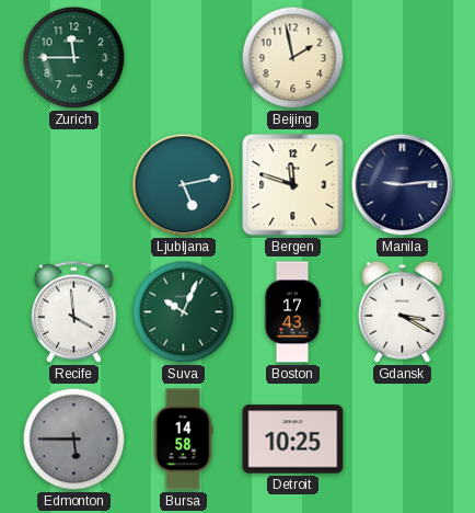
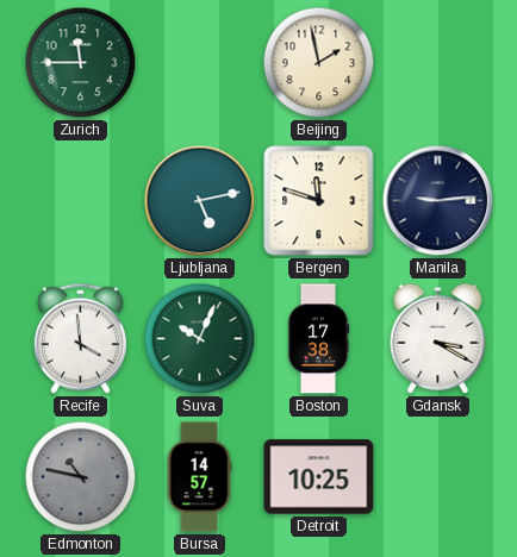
Boston: 17:43 -> 17:38
Edmonton: 5:45 -> 10:47
Bursa: 14:58 -> 14:57
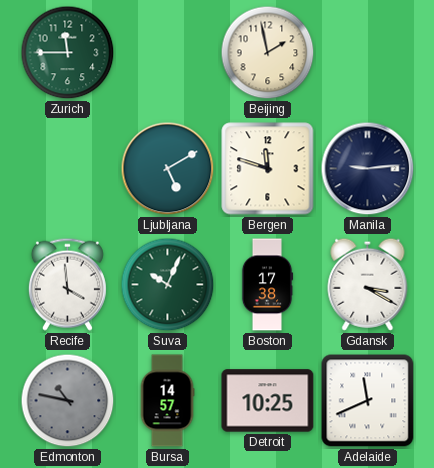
Ljubljana: 5:13 -> 5:10
Adelaide: none -> 11:41
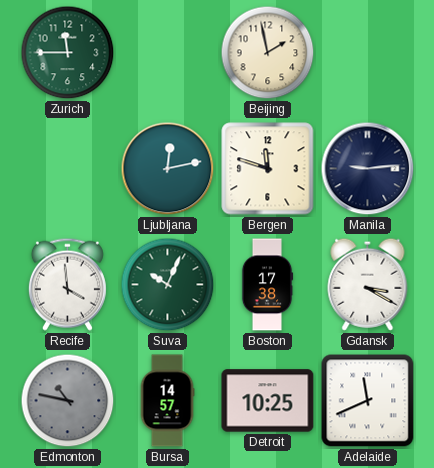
Ljubljana: 5:10 -> 12:13
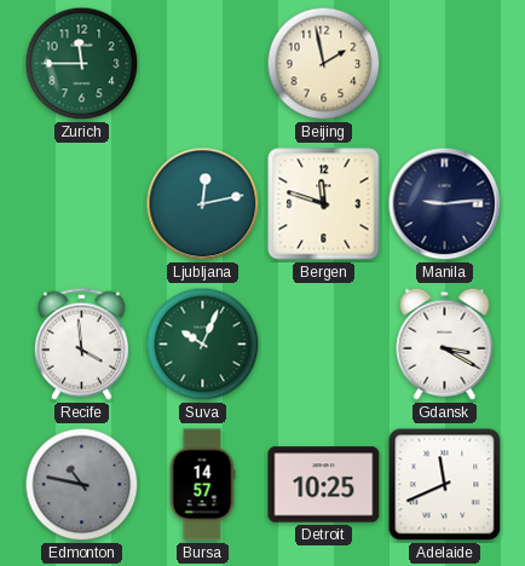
Boston: 17:38 -> none
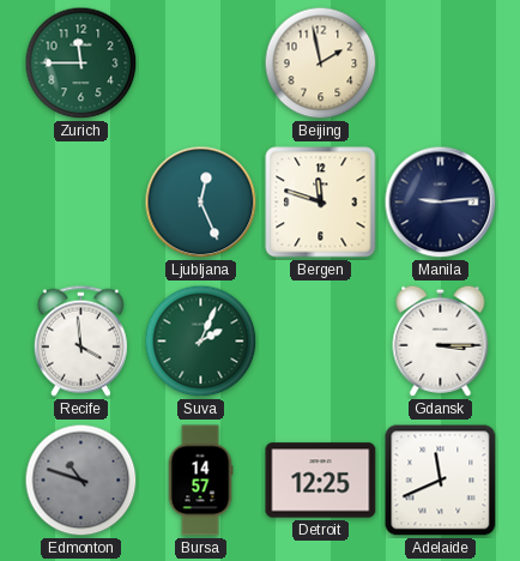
Ljubljana: 12:13 -> 12:26
Suva: 10:04 -> 2:04
Gdansk: 3:20 -> 3:15
Edmonton: 10:47 -> 10:48
Detroit: 10:25 -> 12:25
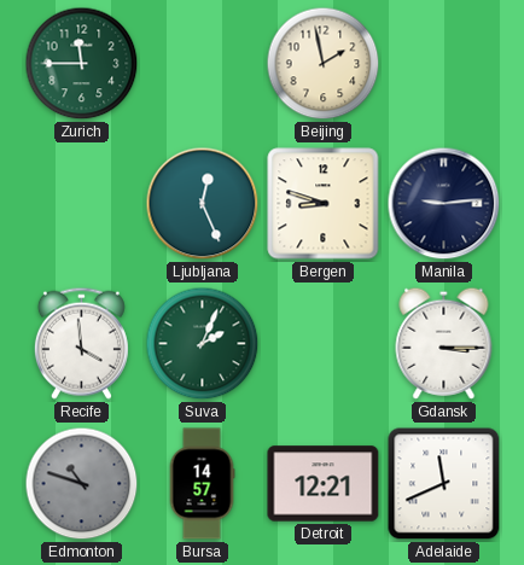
Bergen: 11:48 -> 8:48
Detroit: 12:25 -> 12:21
